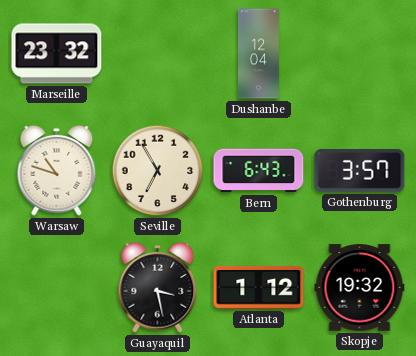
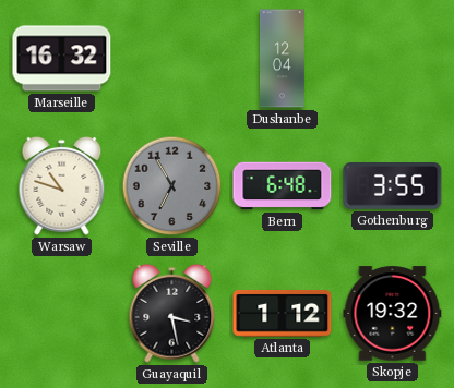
Marseille: 23:32 -> 16:32
Seville dial: cream -> grey
Bern: 6:43 -> 6:48
Gothenburg: 3:57 -> 3:55
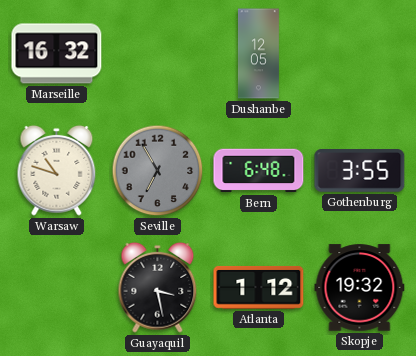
Dushanbe: 12:04 -> 12:05
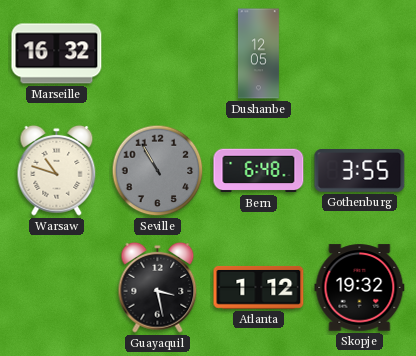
Seville: 6:55 -> 10:55
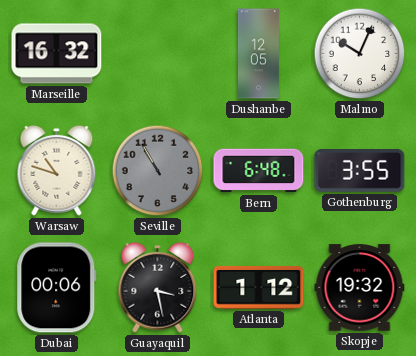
Malmo: none -> 10:04
Dubai: none -> 00:06
